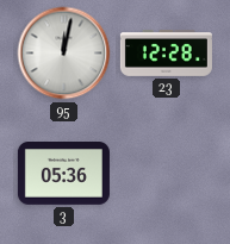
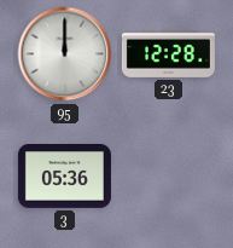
95: 12:02 -> 12:00
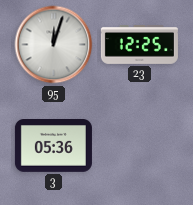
95: 12:00 -> 12:03
23: 12:28 -> 12:25
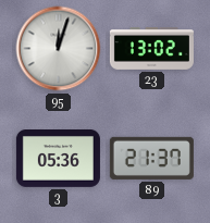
23: 12:25 -> 13:02
89: none -> 21:37
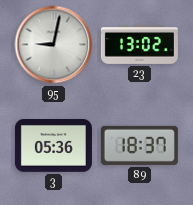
95: 12:03 -> 9:02
89: 21:37 -> 18:37
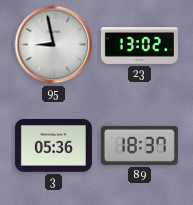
95: 9:02 -> 8:58
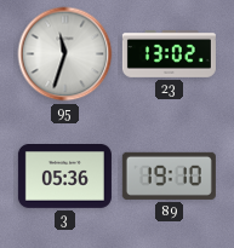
95: 8:58 -> 11:33
89: 18:37 -> 19:10
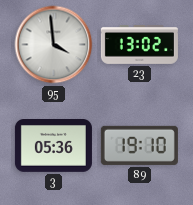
95: 11:33 -> 3:59
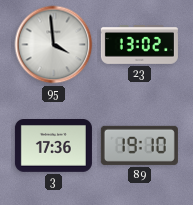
3: 05:36 -> 17:36
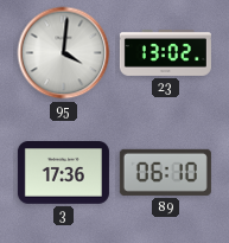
95: 3:59 -> 4:01
89: 19:10 -> 06:10
